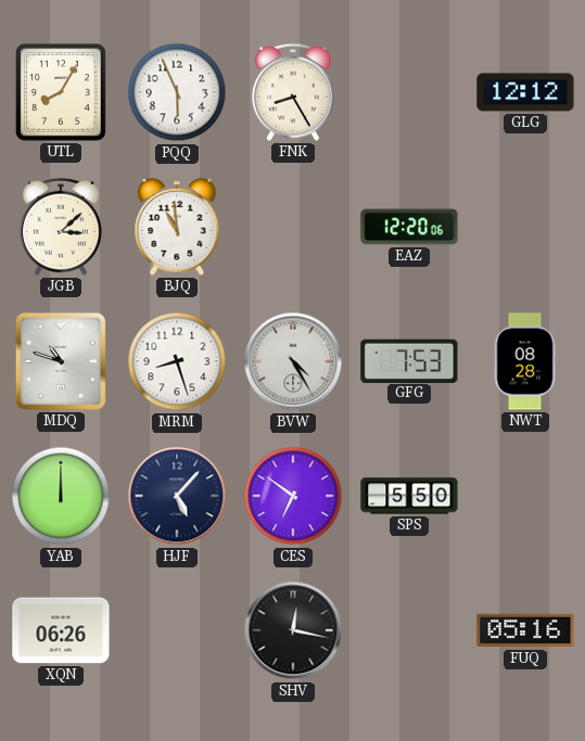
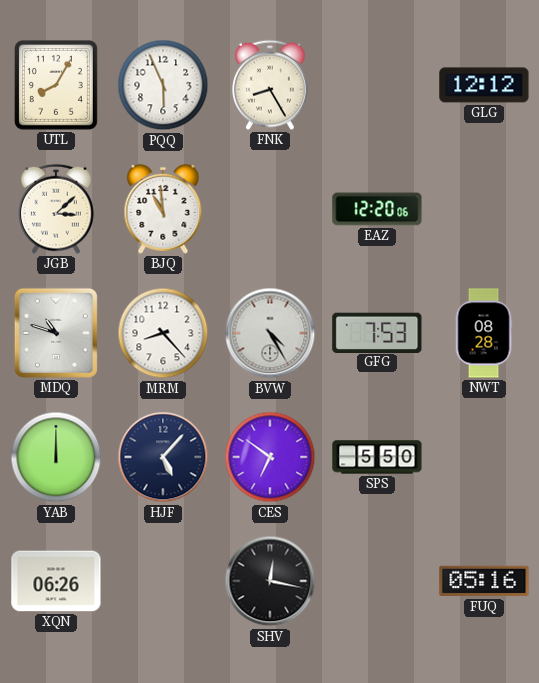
MRM: 8:27 -> 8:23
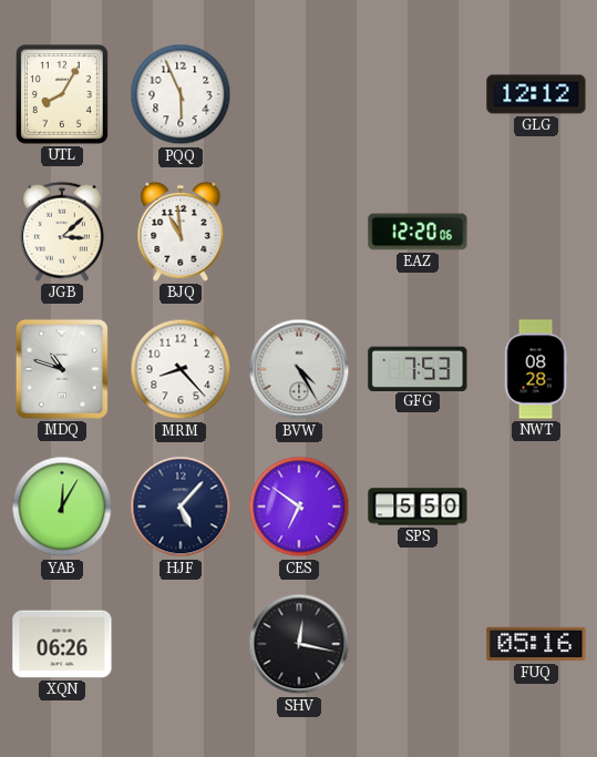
FNK: 8:25 -> none
YAB: 12:00 -> 12:05
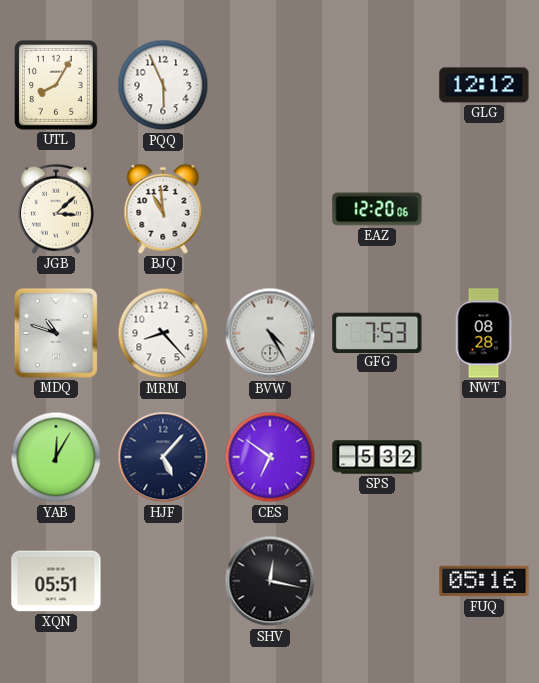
SPS: 5:50 -> 5:32
XQN: 06:26 -> 05:51
